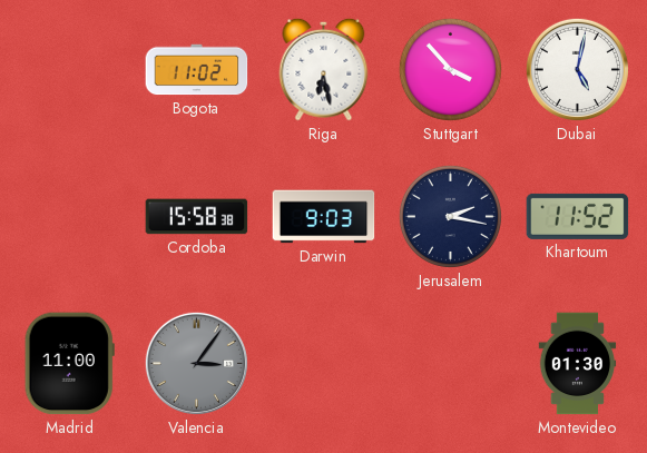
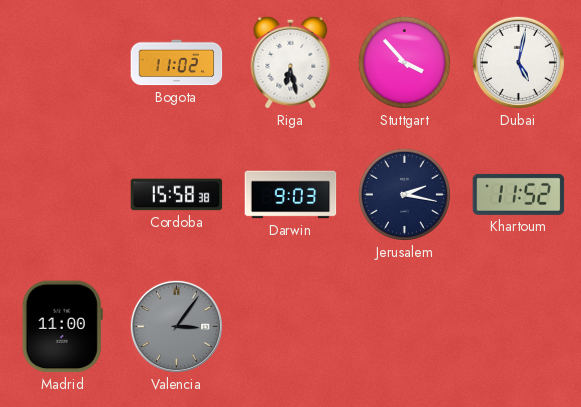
Montevideo: 01:30 -> none
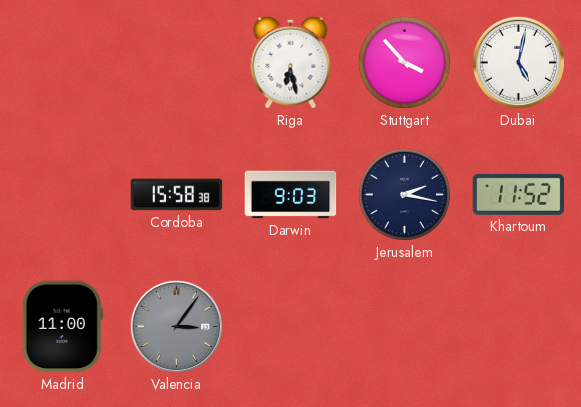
Bogota: 11:02 -> none
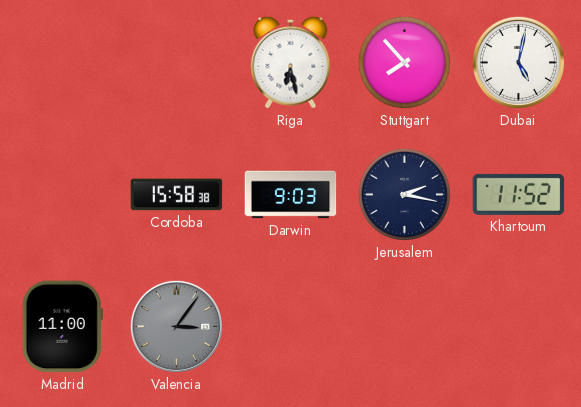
Stuttgart: 3:53 -> 7:53
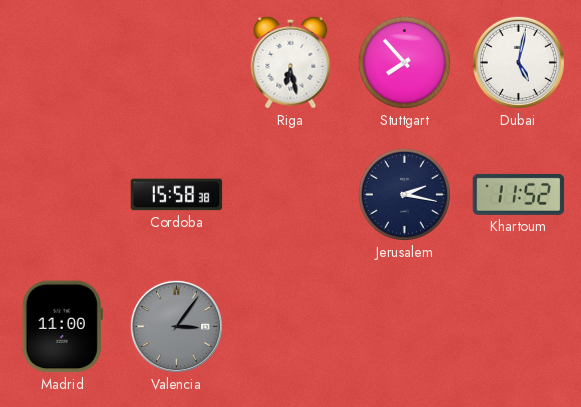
Darwin: 9:03 -> none
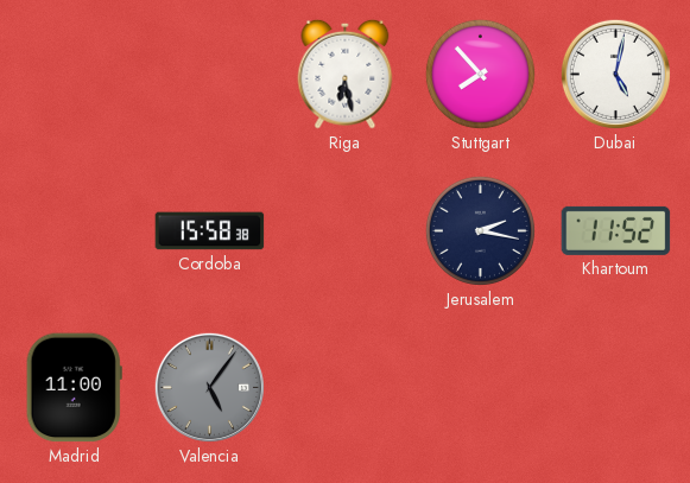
Valencia: 3:06 -> 5:06
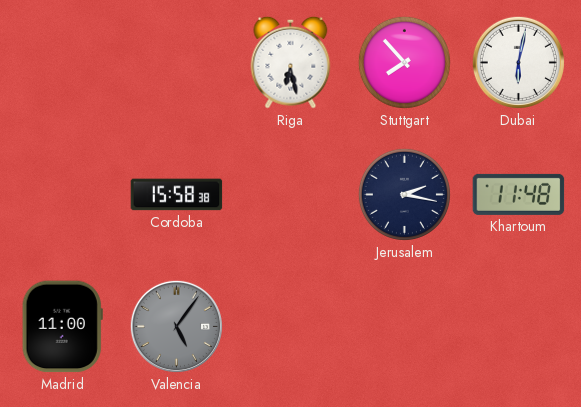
Dubai: 5:02 -> 6:02
Khartoum: 11:52 -> 11:48
